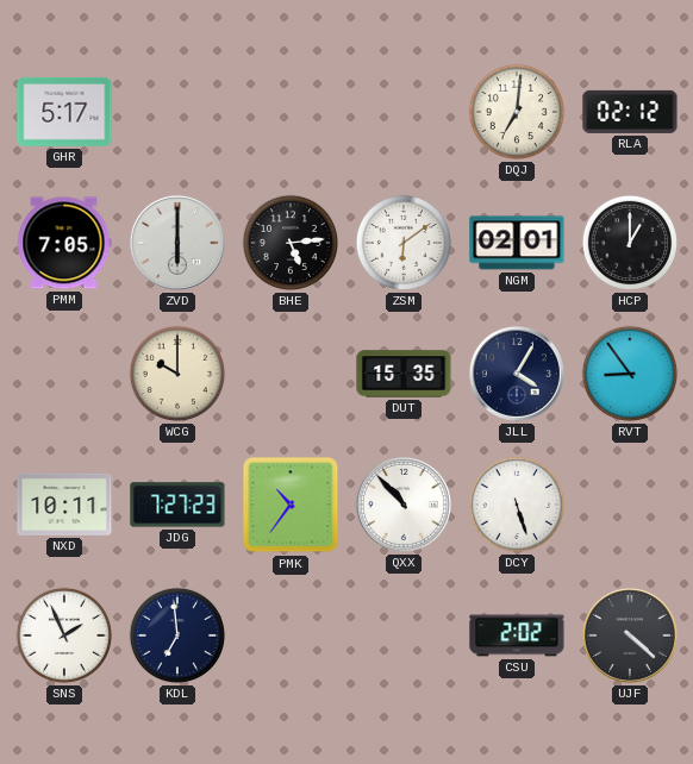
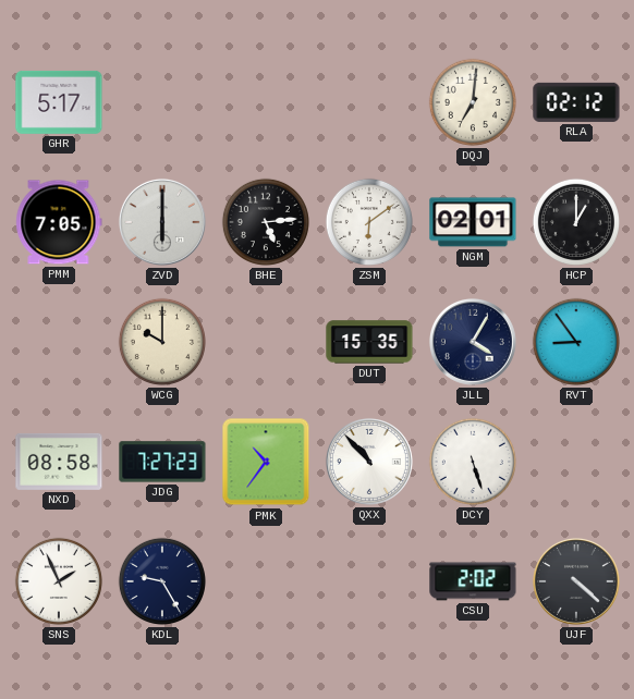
NXD: 10:11 -> 08:58
KDL: 6:59 -> 9:25
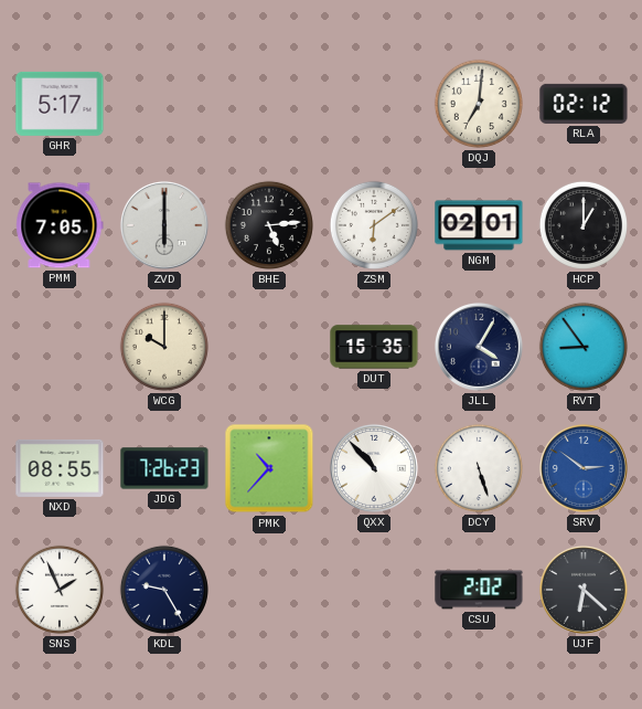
NXD: 08:58 -> 08:55
JDG: 7:27 -> 7:26
PMK: 10:36 -> 10:37
SRV: none -> 2:51
UJF: 4:22 -> 6:22
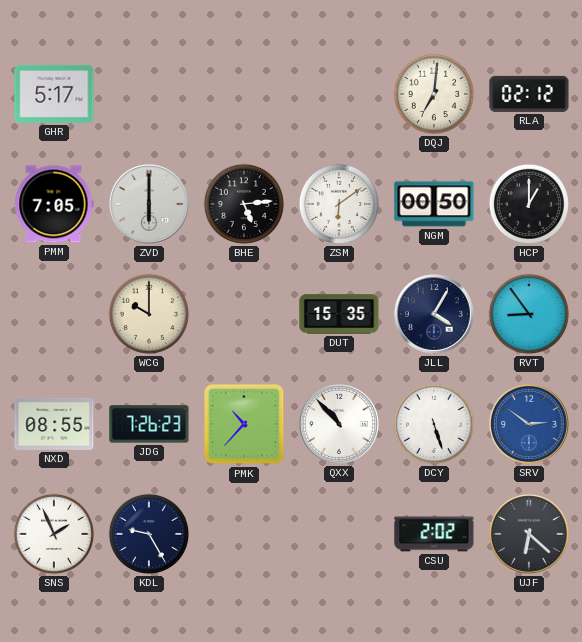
NGM: 02:01 -> 00:50
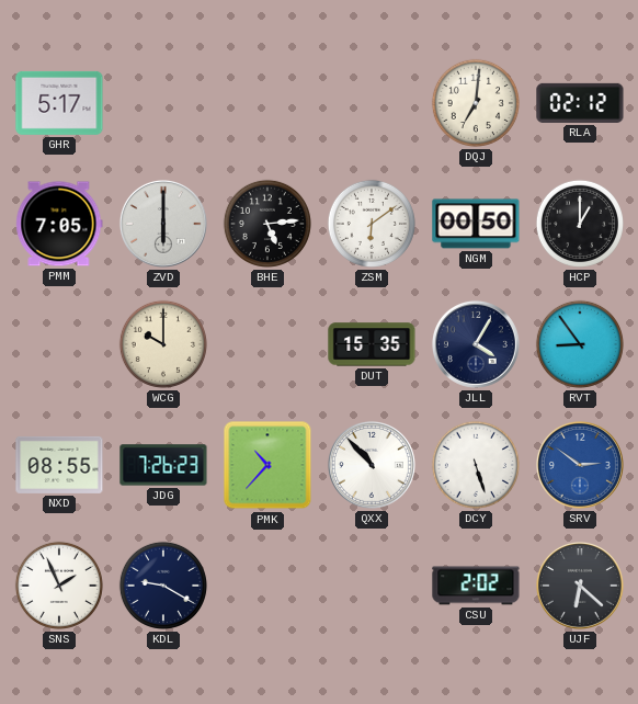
KDL: 9:25 -> 9:20
